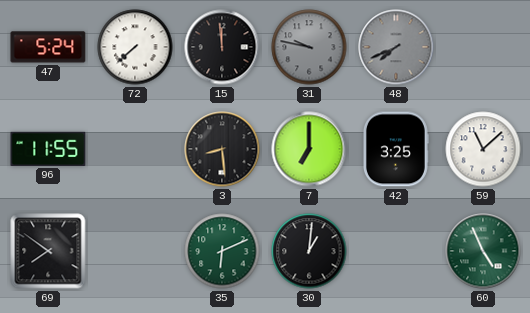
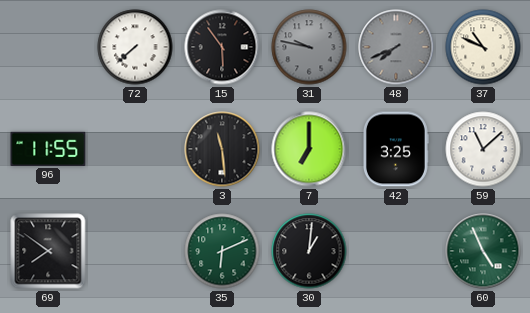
47: 5:24 -> none
15: 11:59 -> 5:54
37: none -> 10:49
3: 8:29 -> 11:29
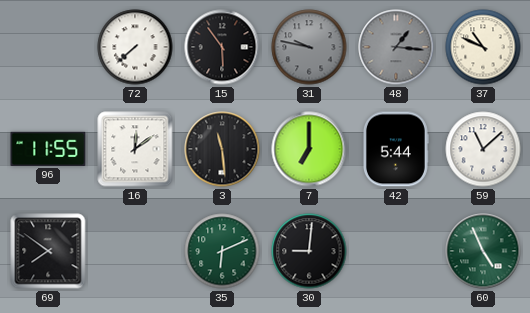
48: 7:41 -> 1:16
16: none -> 12:09
42: 3:25 -> 5:44
30: 1:01 -> 9:01
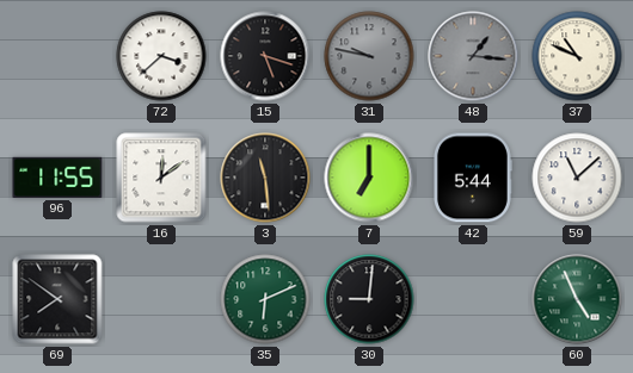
72: 7:38 -> 3:38
15: 5:54 -> 5:18
